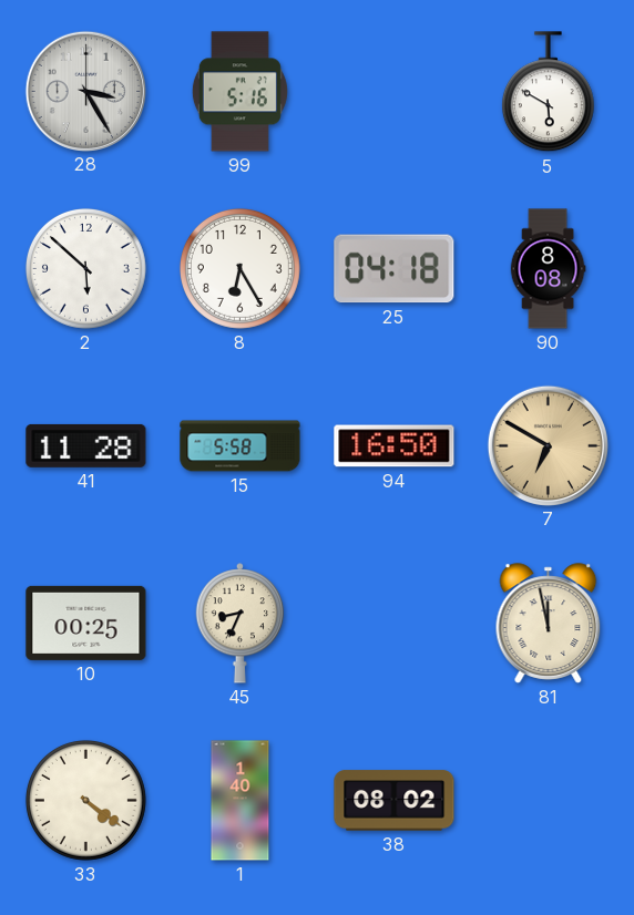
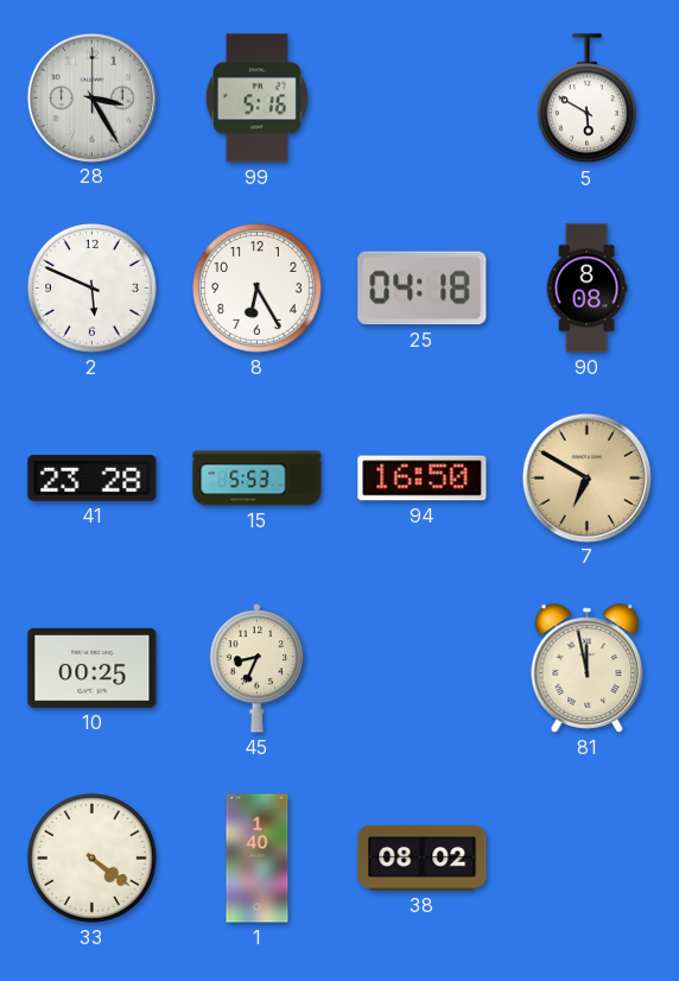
2: 5:52 -> 5:49
41: 11:28 -> 23:28
15: 5:58 -> 5:53
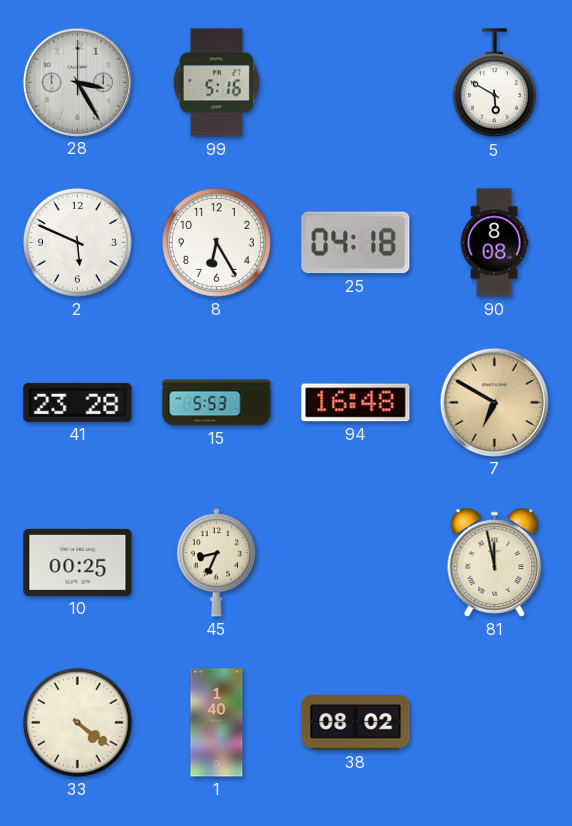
94: 16:50 -> 16:48
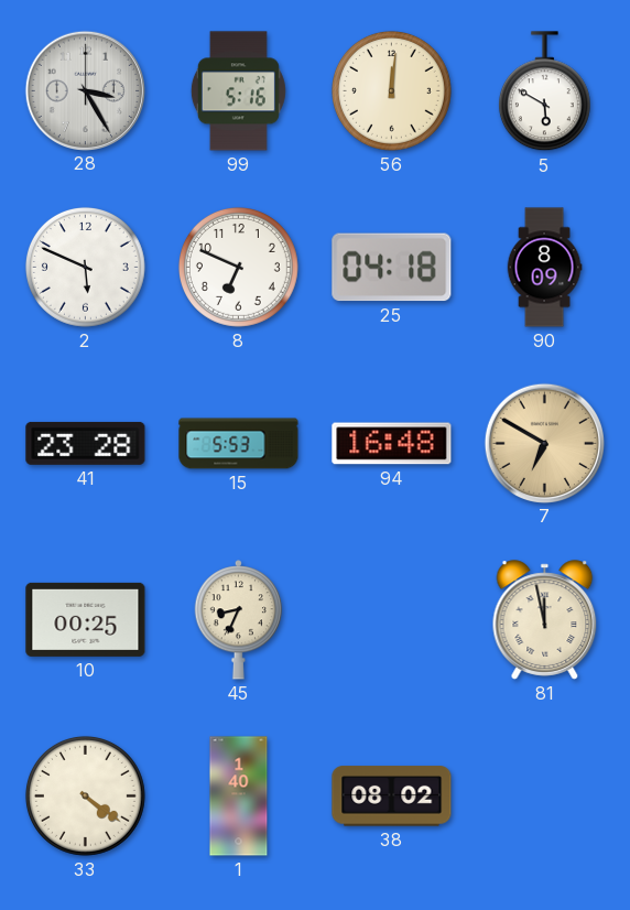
56: none -> 12:01
8: 6:25 -> 6:49
90: 8:08 -> 8:09
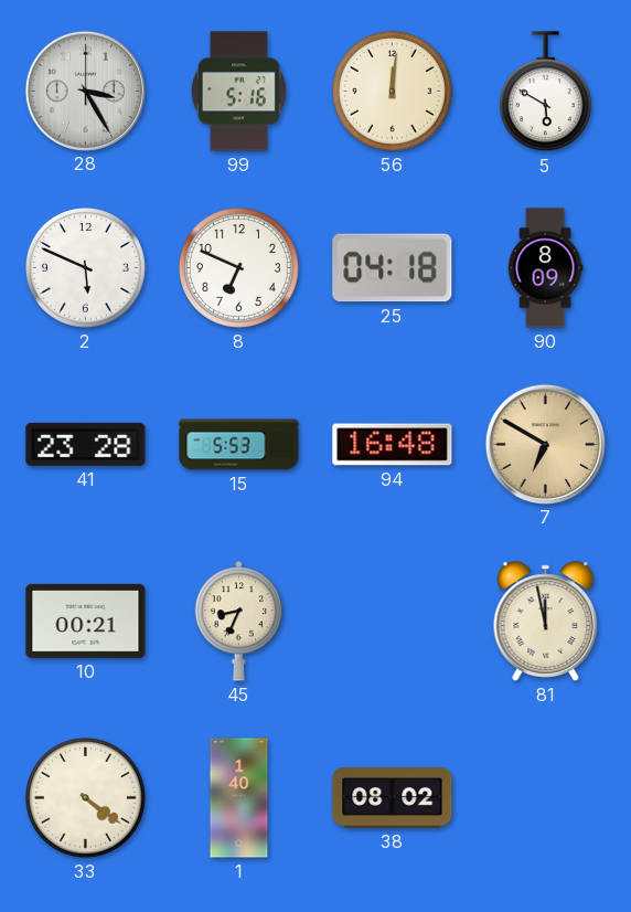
10: 00:25 -> 00:21
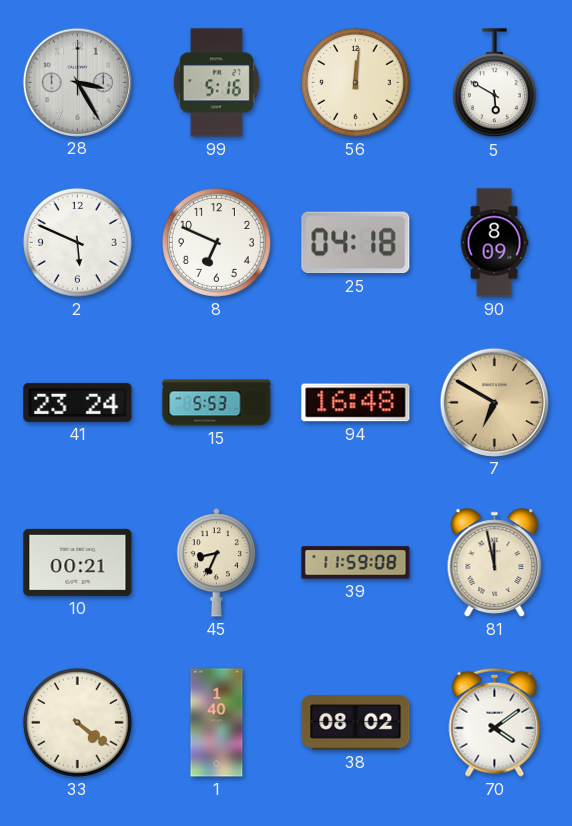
41: 23:28 -> 23:24
39: none -> 11:59
70: none -> 4:09
